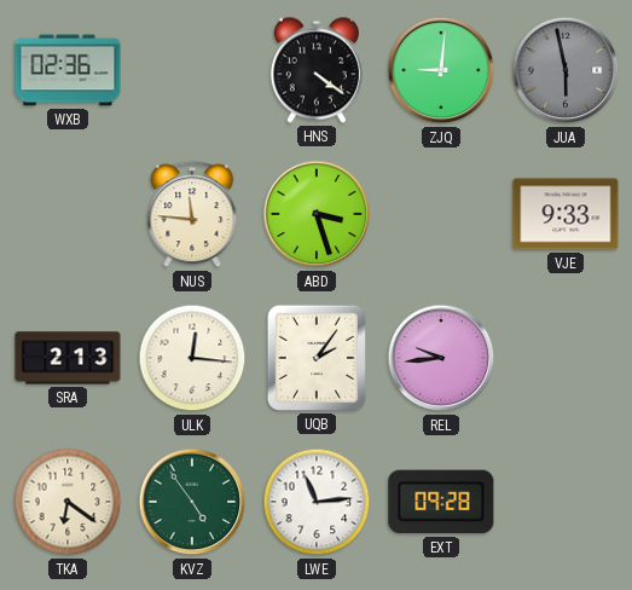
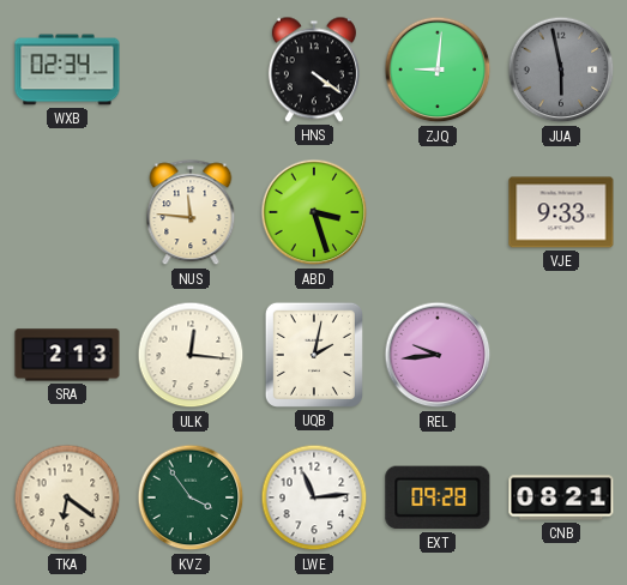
WXB: 02:36 -> 02:34
UQB: 2:06 -> 2:02
KVZ: 4:54 -> 3:54
CNB: none -> 08:21
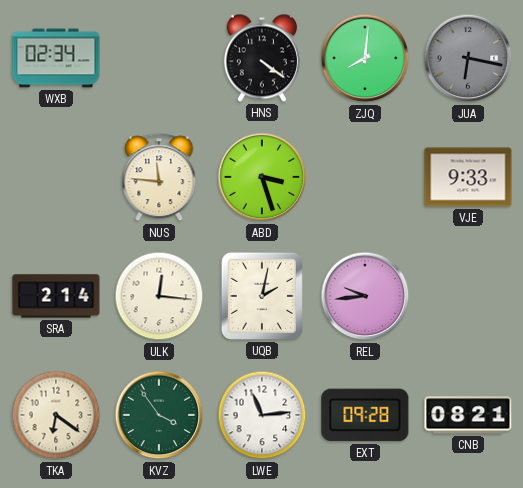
ZJQ: 9:01 -> 8:01
JUA: 5:58 -> 6:17
SRA: 2:13 -> 2:14
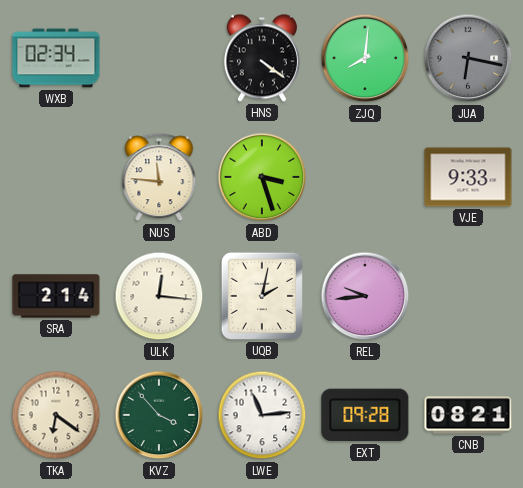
KVZ: 3:54 -> 3:53
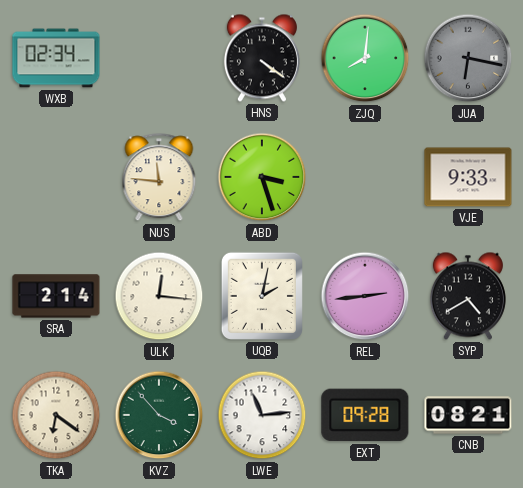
REL: 9:44 -> 2:44
SYP: none -> 4:40
